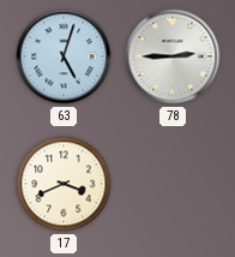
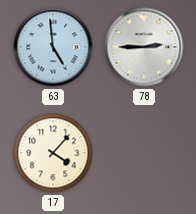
63: 5:03 -> 4:59
17: 3:41 -> 4:07
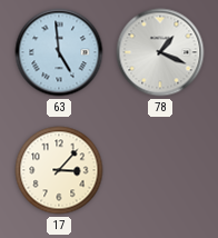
78: 2:45 -> 1:19
17: 4:07 -> 3:07
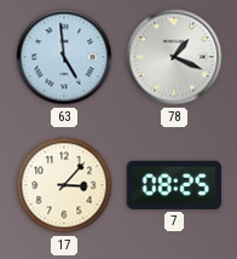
7: none -> 08:25
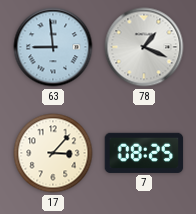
63: 4:59 -> 8:59
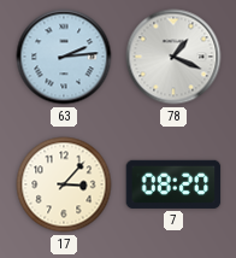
63: 8:59 -> 2:14
7: 08:25 -> 08:20
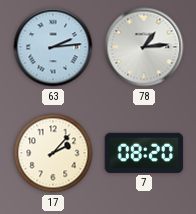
78: 1:19 -> 1:14
17: 3:07 -> 2:07
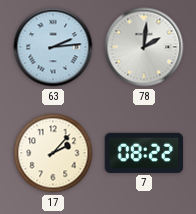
78: 1:14 -> 2:01
7: 08:20 -> 08:22
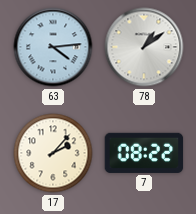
63: 2:14 -> 4:14
78: 2:01 -> 1:09
